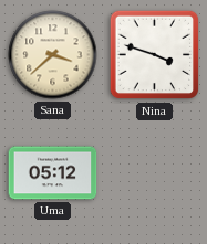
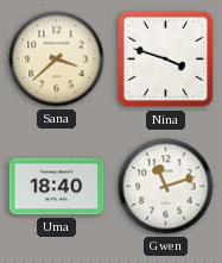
Uma: 05:12 -> 18:40
Gwen: none -> 11:12
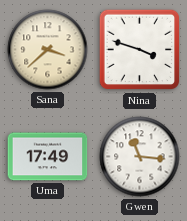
Uma: 18:40 -> 17:49
Gwen: 11:12 -> 11:16
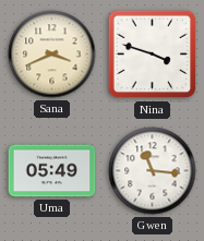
Sana: 3:38 -> 3:41
Uma: 17:49 -> 05:49
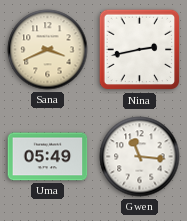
Nina: 3:48 -> 2:43
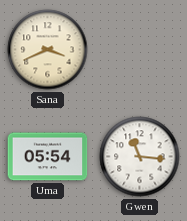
Nina: 2:43 -> none
Uma: 05:49 -> 05:54
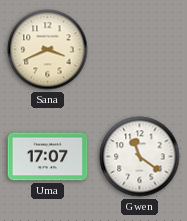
Uma: 05:54 -> 17:07
Gwen: 11:16 -> 11:21
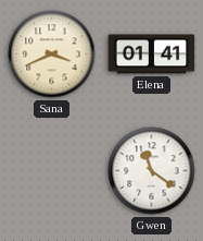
Elena: none -> 01:41
Uma: 17:07 -> none
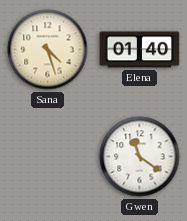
Sana: 3:41 -> 4:27
Elena: 01:41 -> 01:40
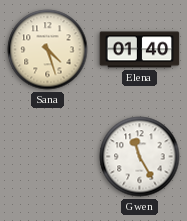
Gwen: 11:21 -> 11:25
